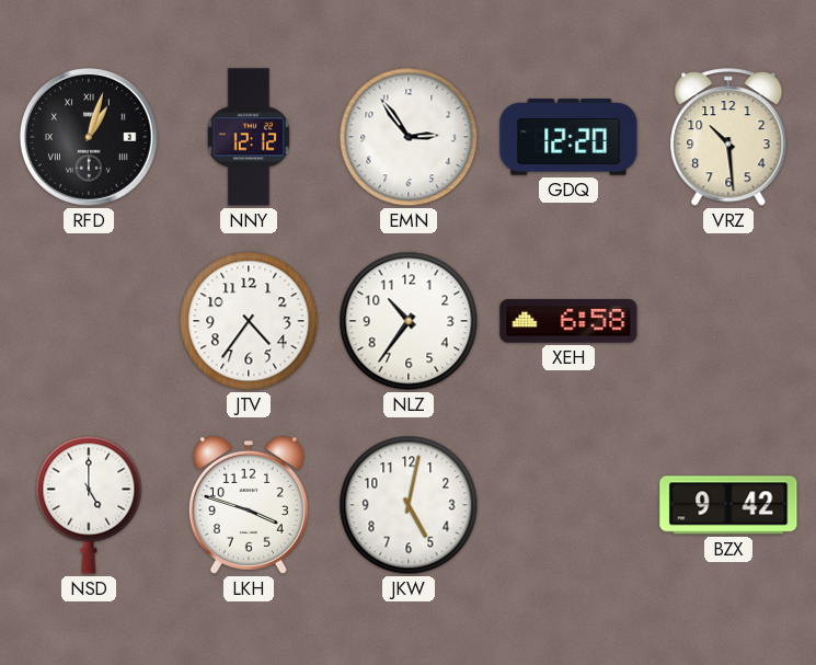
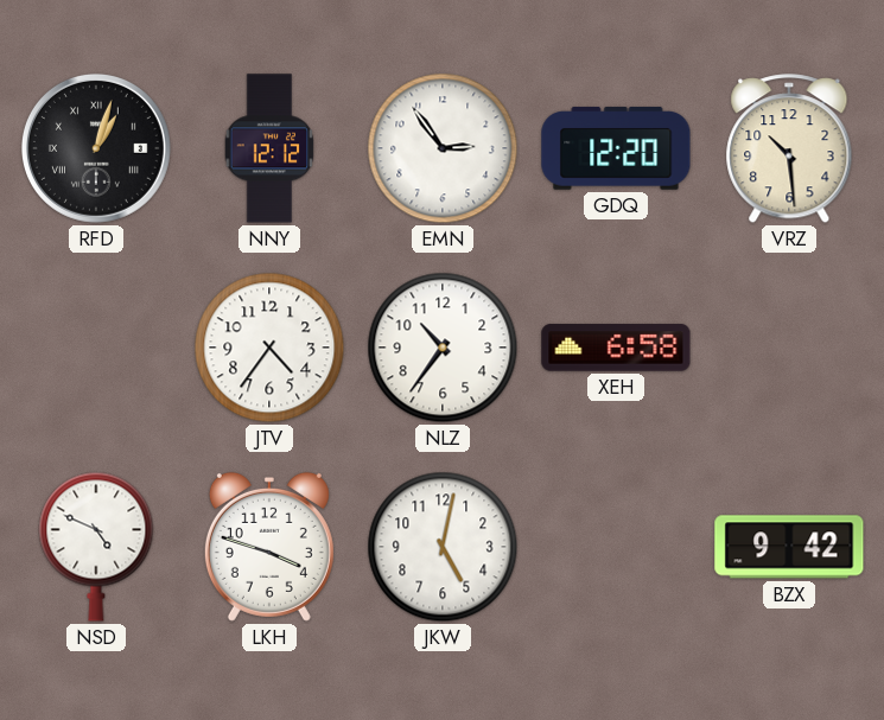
NSD: 5:00 -> 4:49
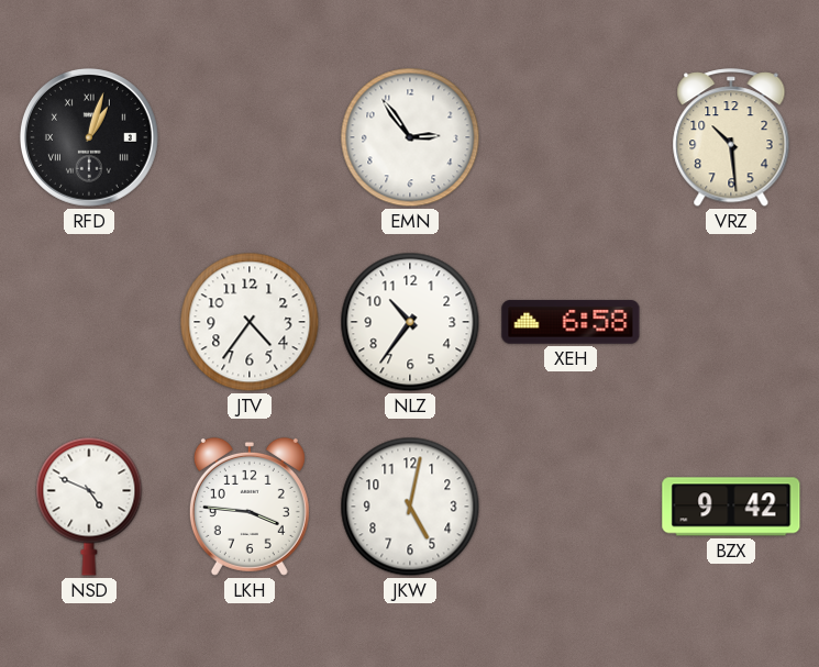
NNY: 12:12 -> none
GDQ: 12:20 -> none
LKH: 3:48 -> 3:46
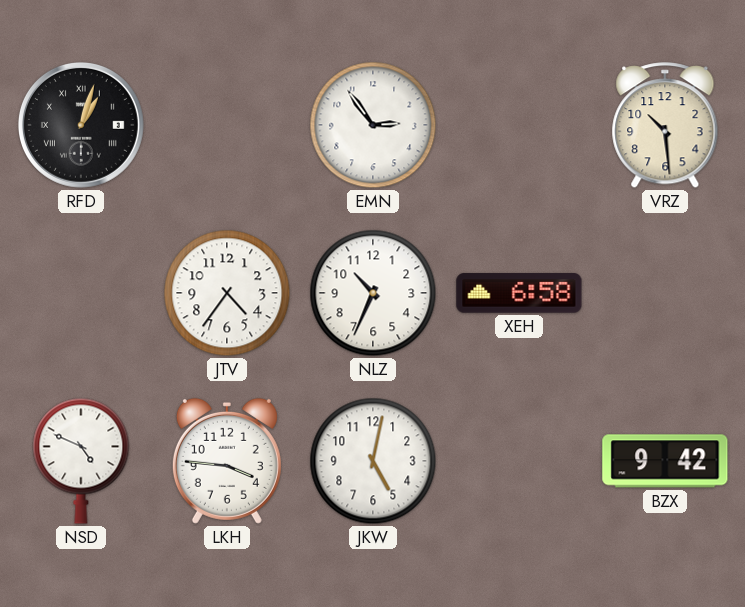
NLZ: 10:36 -> 10:34
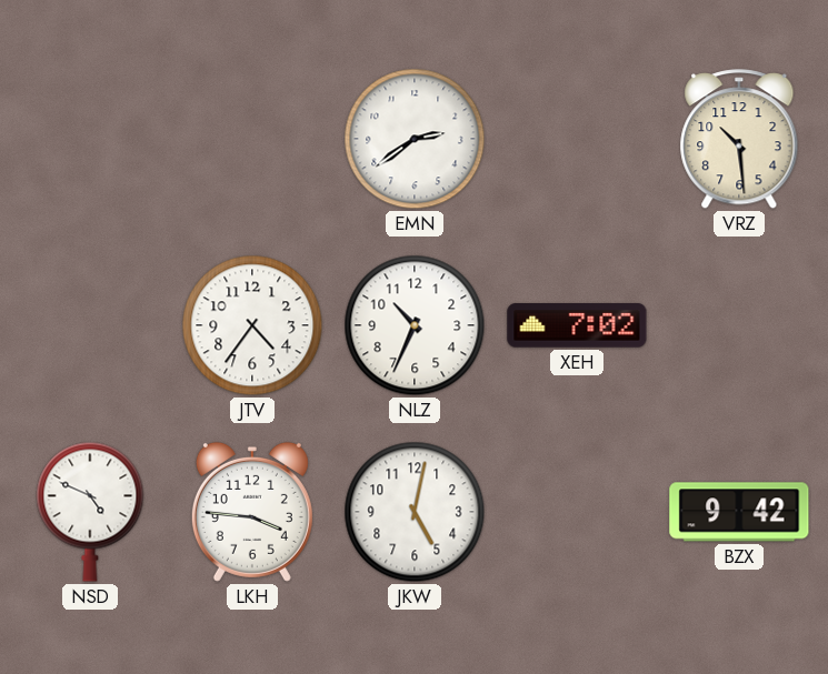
RFD: 1:03 -> none
EMN: 2:54 -> 2:39
XEH: 6:58 -> 7:02
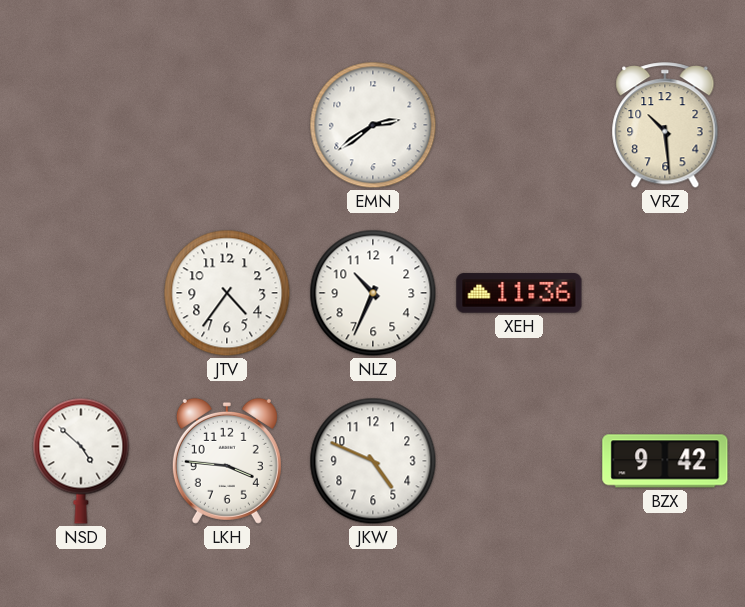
XEH: 7:02 -> 11:36
NSD: 4:49 -> 4:52
JKW: 5:02 -> 4:49
